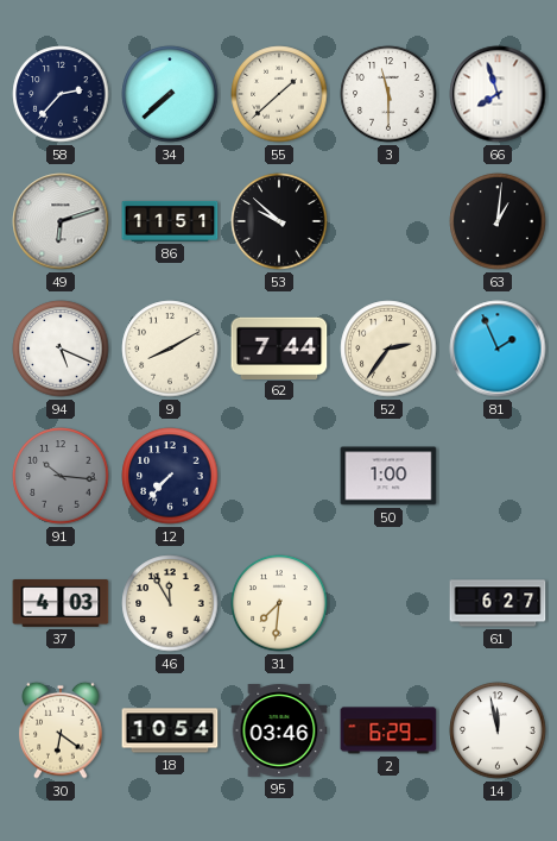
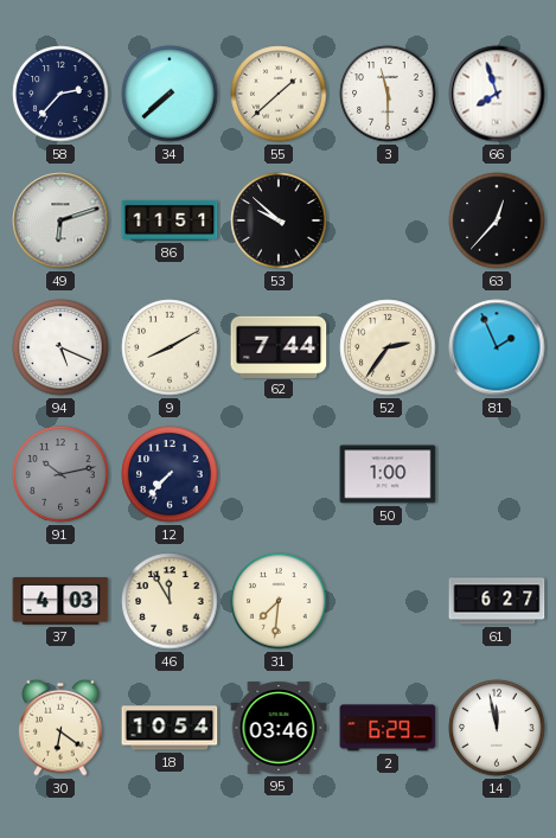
63: 1:01 -> 12:37
91: 10:16 -> 10:13
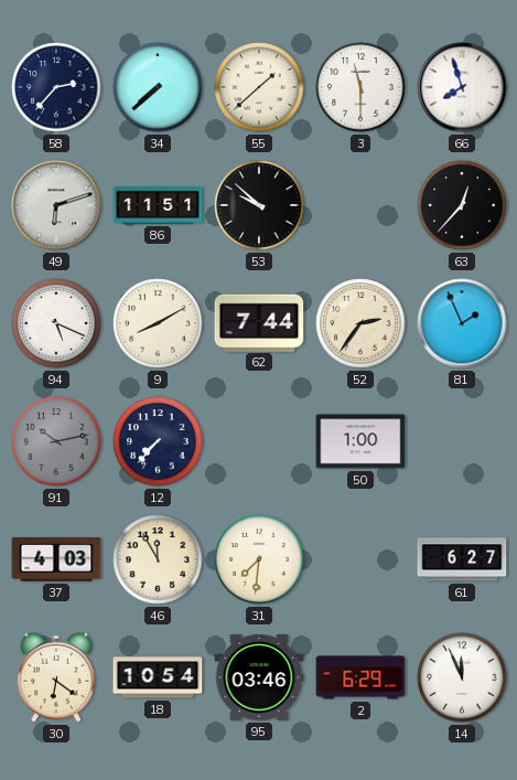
14: 11:58 -> 11:56
